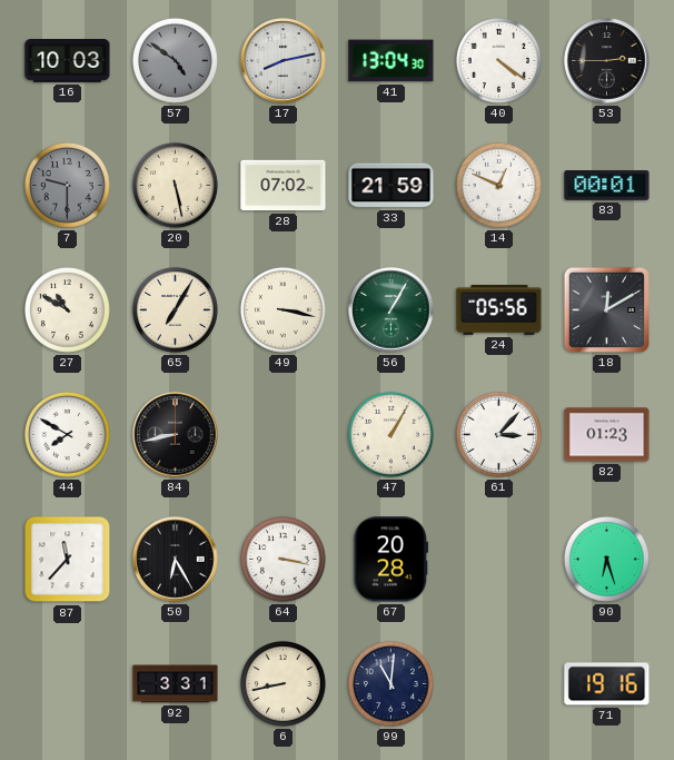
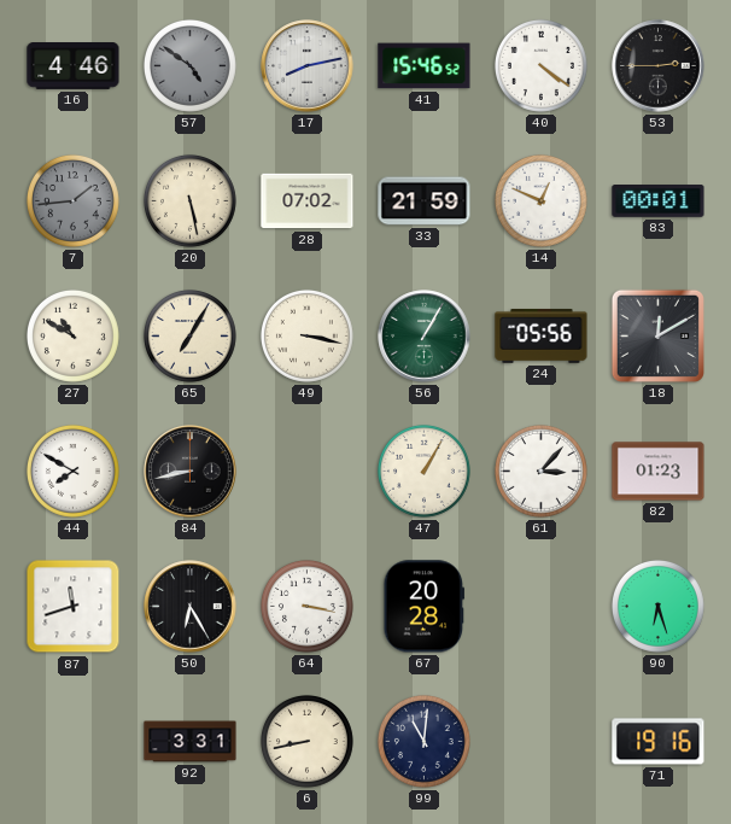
16: 10:03 -> 4:46
41: 13:04 -> 15:46
7: 9:30 -> 1:44
87: 11:37 -> 11:42
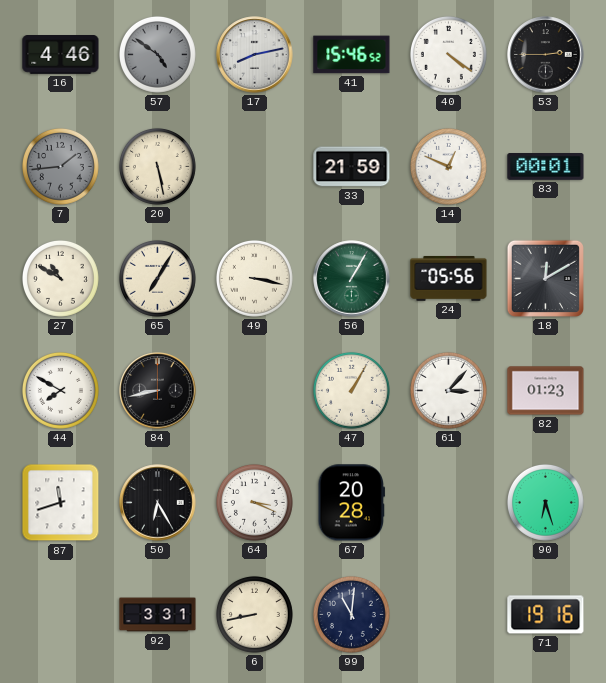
28: 07:02 -> none
64: 3:17 -> 3:19
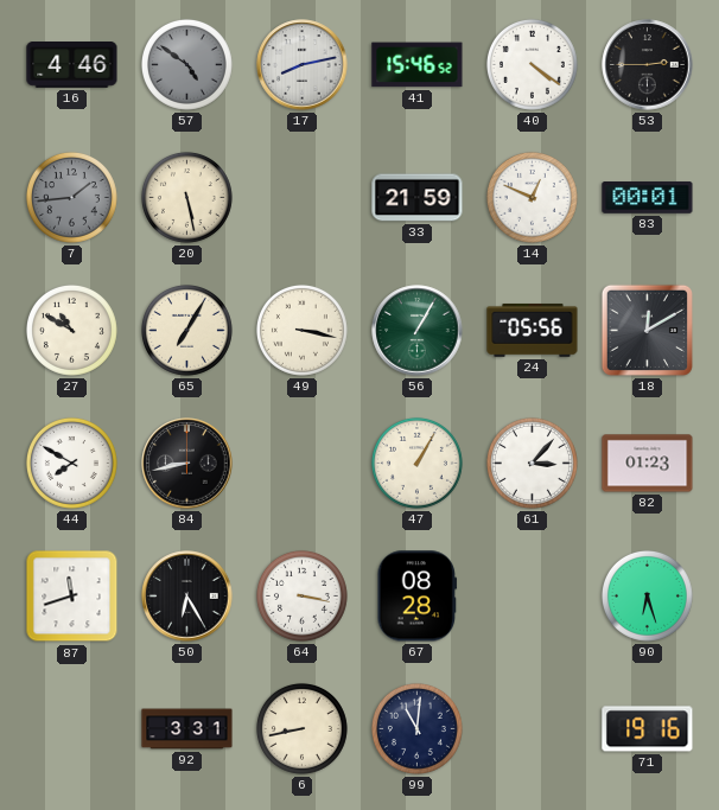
64: 3:19 -> 3:17
67: 20:28 -> 08:28
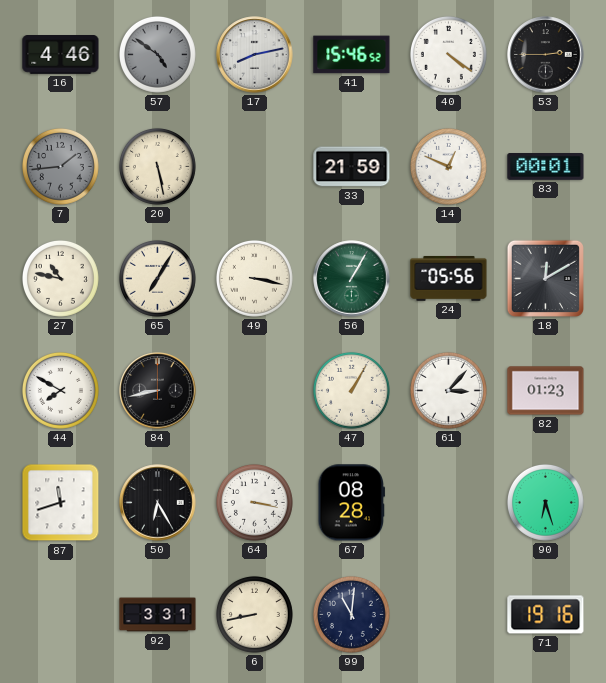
27: 10:50 -> 10:47
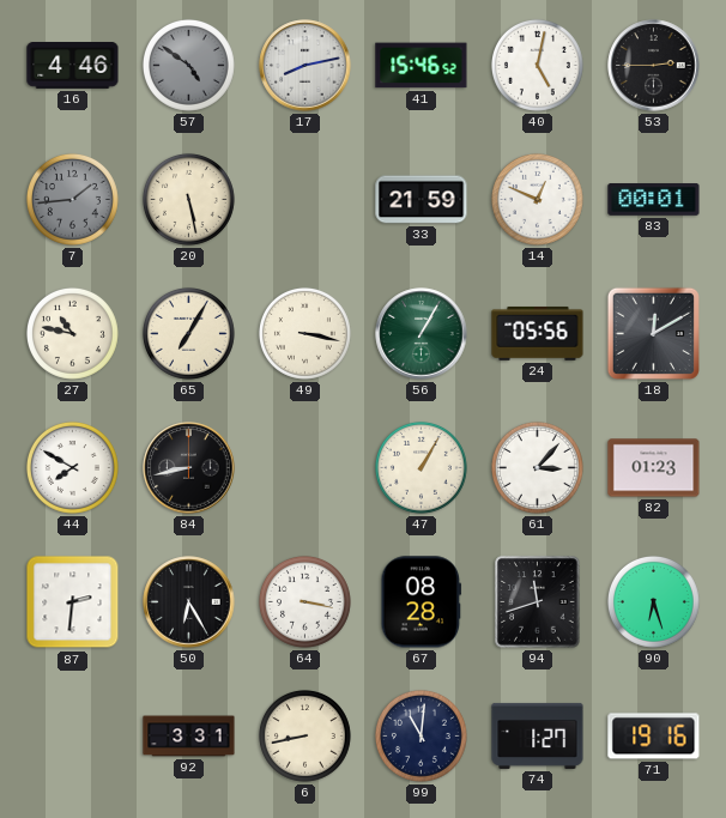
40: 4:21 -> 5:02
87: 11:42 -> 2:31
94: none -> 11:42
74: none -> 1:27
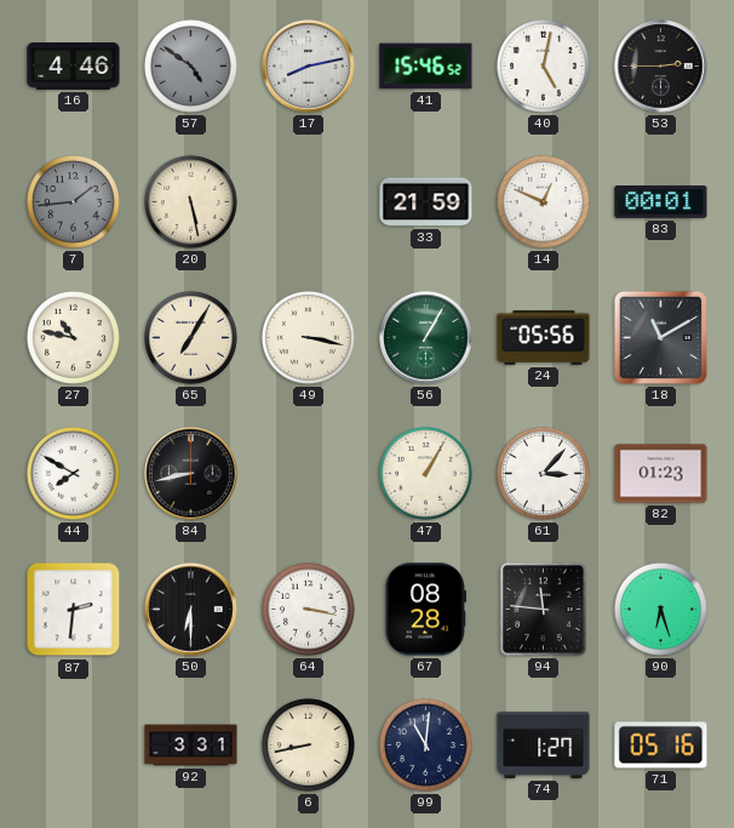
18: 12:10 -> 11:10
50: 6:25 -> 6:30
94: 11:42 -> 11:46
71: 19:16 -> 05:16
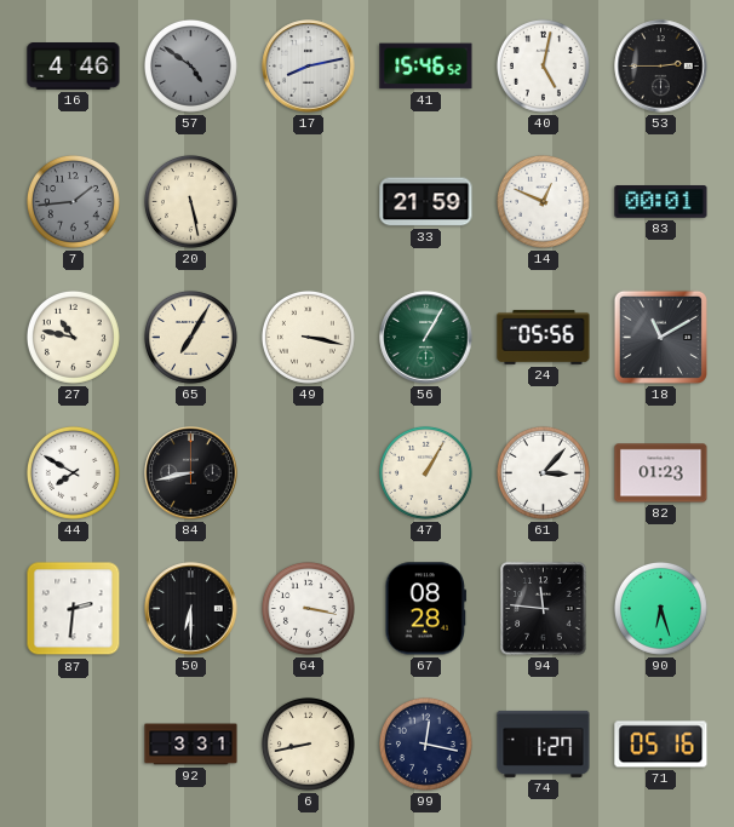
99: 11:01 -> 12:17
